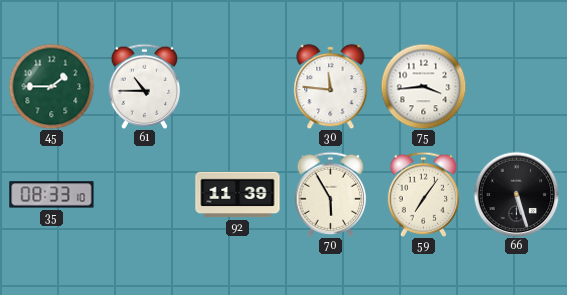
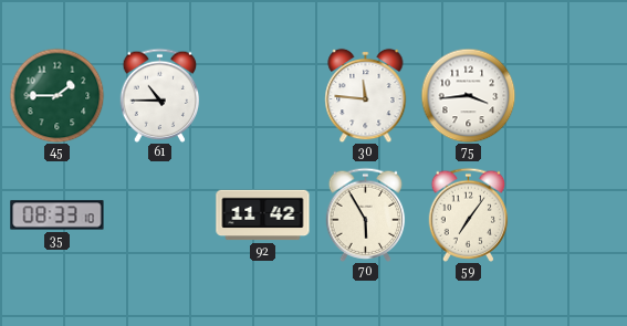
92: 11:39 -> 11:42
66: 5:27 -> none
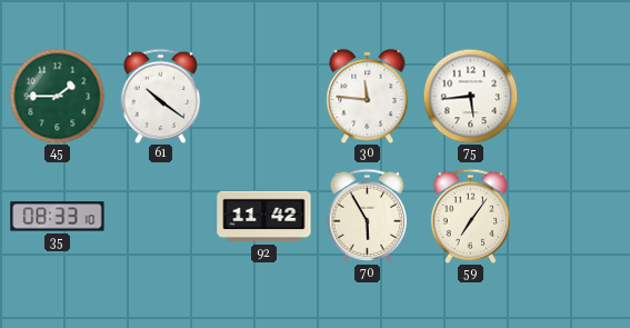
61: 10:45 -> 10:21
75: 3:44 -> 5:44
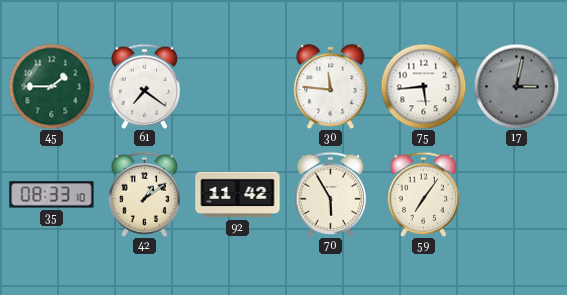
61: 10:21 -> 7:21
17: none -> 3:02
42: none -> 1:09
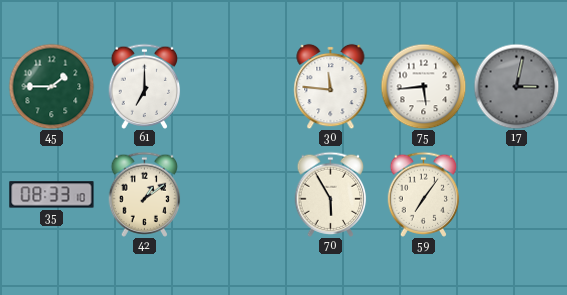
61: 7:21 -> 7:00
92: 11:42 -> none
